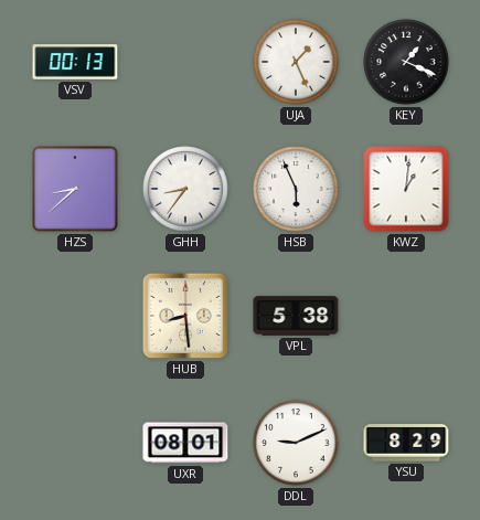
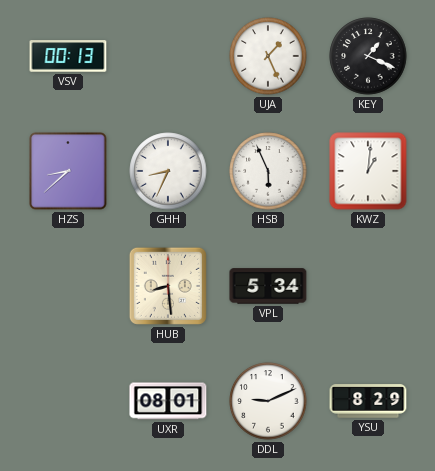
GHH: 8:36 -> 8:34
VPL: 5:38 -> 5:34
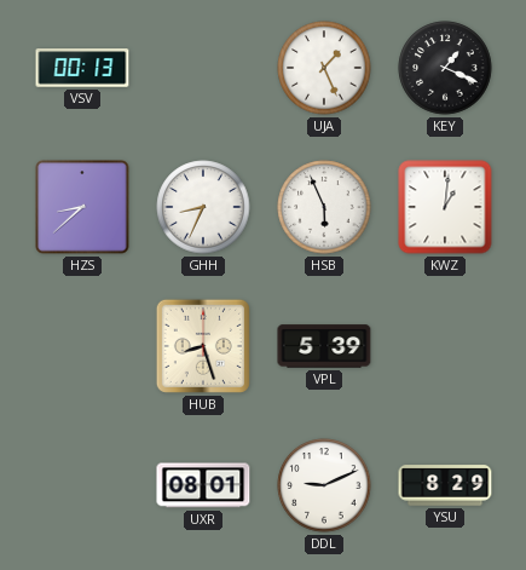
HUB: 8:29 -> 8:27
VPL: 5:34 -> 5:39
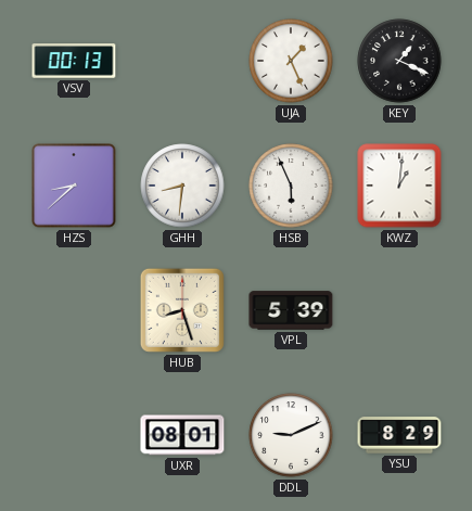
GHH: 8:34 -> 8:31
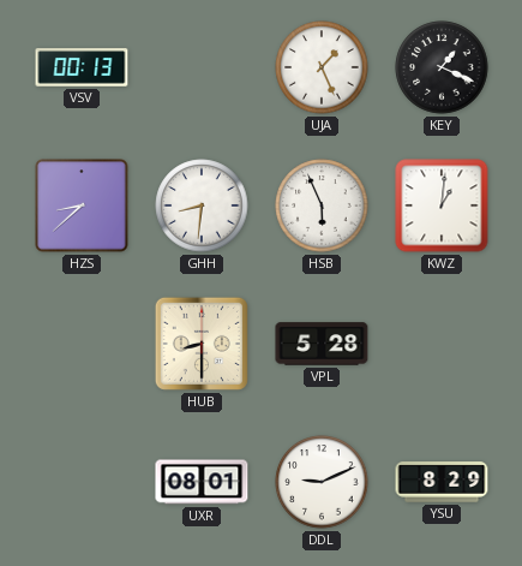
HUB: 8:27 -> 8:30
VPL: 5:39 -> 5:28
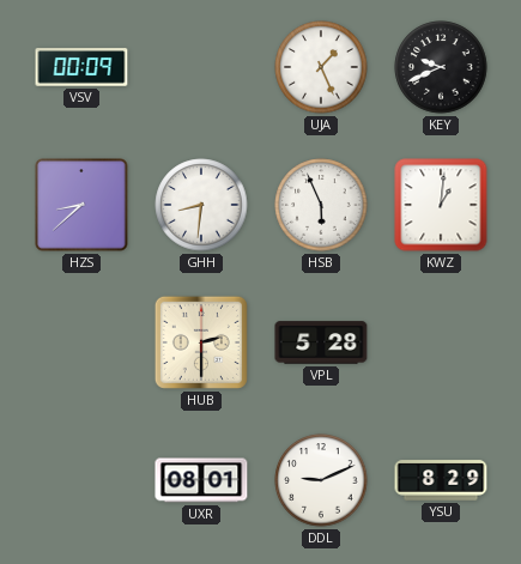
VSV: 00:13 -> 00:09
KEY: 1:19 -> 9:41
HUB: 8:30 -> 2:30
